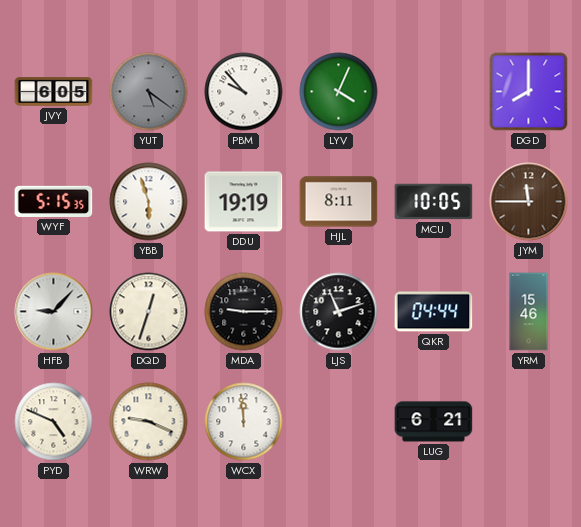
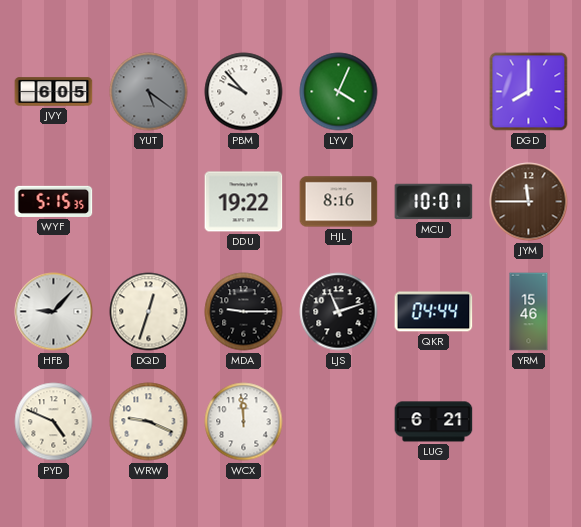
YBB: 5:57 -> none
DDU: 19:19 -> 19:22
HJL: 8:11 -> 8:16
MCU: 10:05 -> 10:01
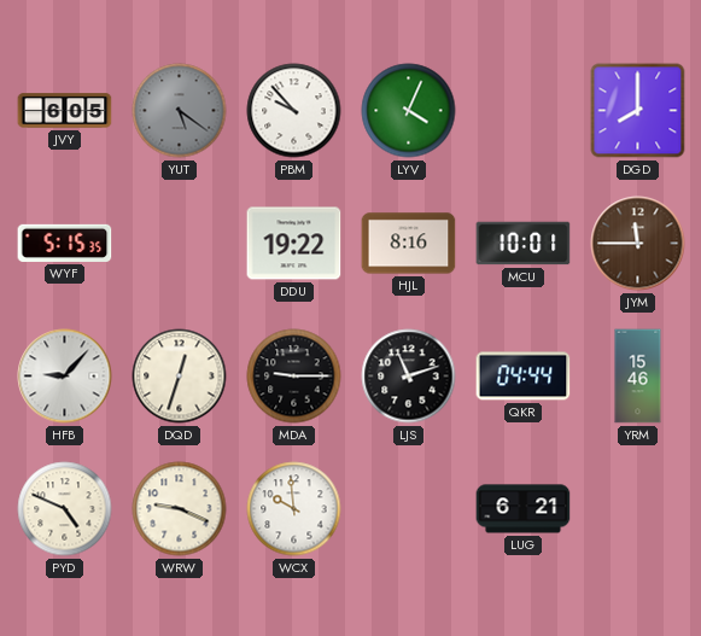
WCX: 11:59 -> 9:59
